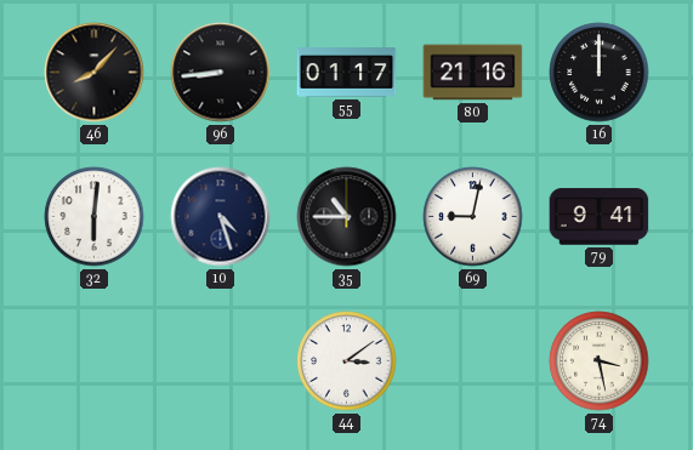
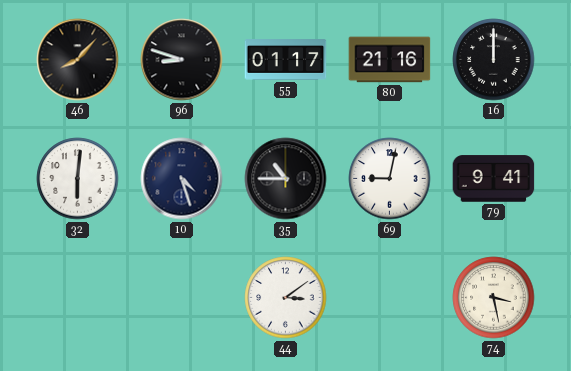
96: 8:44 -> 8:48
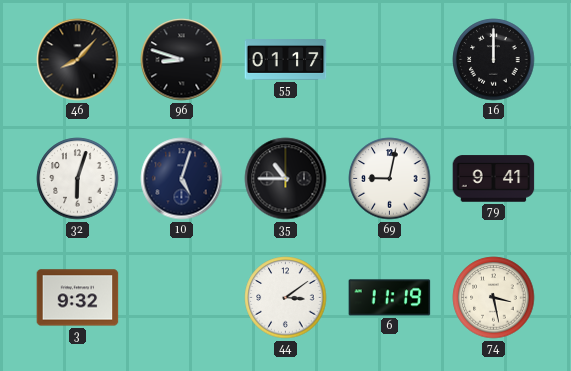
80: 21:16 -> none
32: 6:01 -> 6:03
10: 4:27 -> 5:03
3: none -> 9:32
6: none -> 11:19
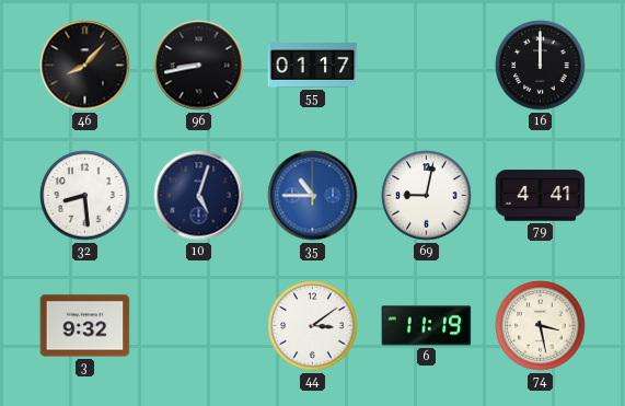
96: 8:48 -> 8:43
32: 6:03 -> 8:29
35 dial: black -> blue
79: 9:41 -> 4:41
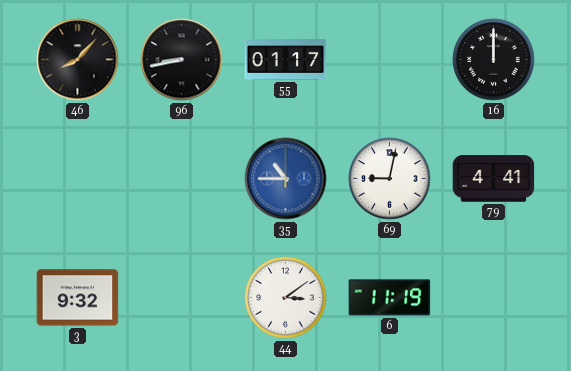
32: 8:29 -> none
10: 5:03 -> none
74: 3:28 -> none
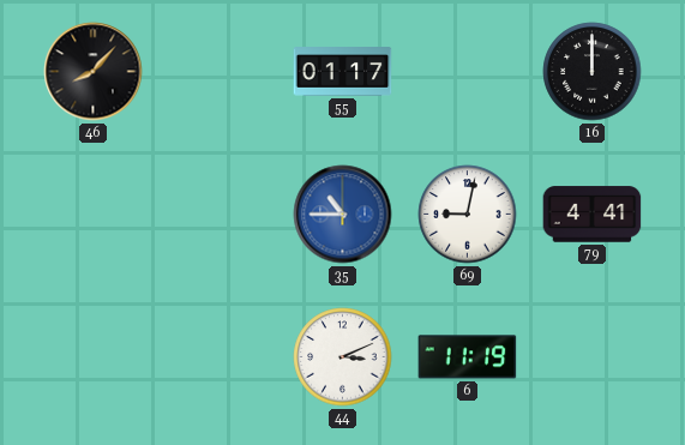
96: 8:43 -> none
3: 9:32 -> none
44: 3:09 -> 3:11
